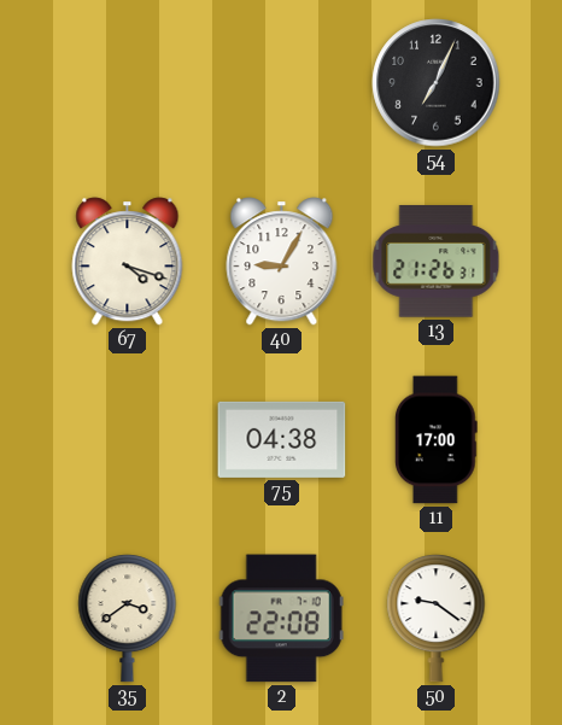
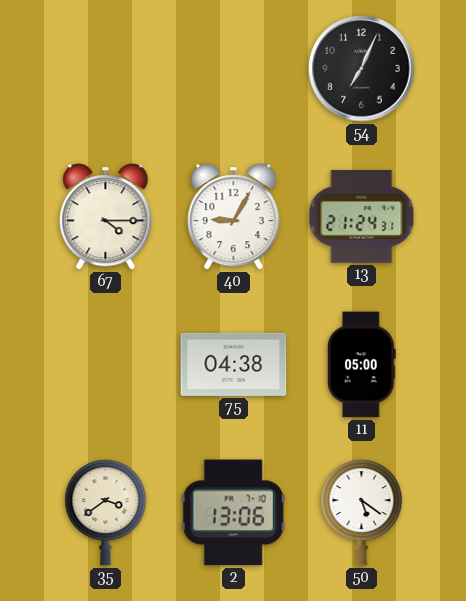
67: 4:18 -> 4:15
13: 21:26 -> 21:24
11: 17:00 -> 05:00
2: 22:08 -> 13:06
50: 9:21 -> 5:21
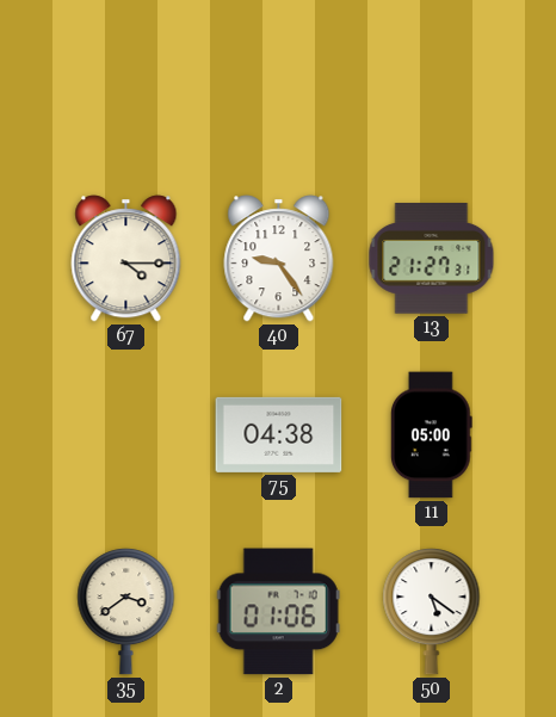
54: 7:04 -> none
40: 9:05 -> 9:24
13: 21:24 -> 21:27
2: 13:06 -> 01:06
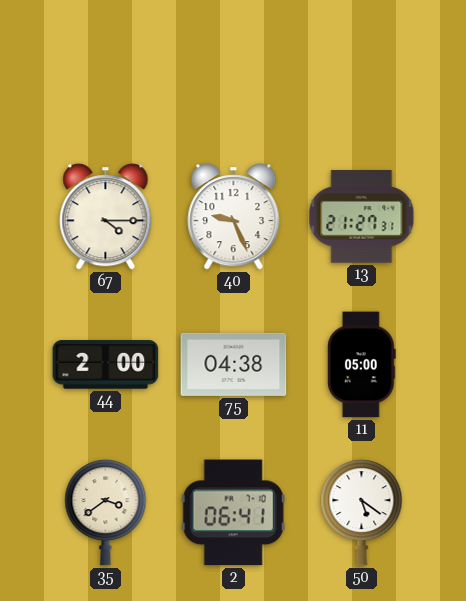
40: 9:24 -> 9:26
44: none -> 2:00
2: 01:06 -> 06:41
